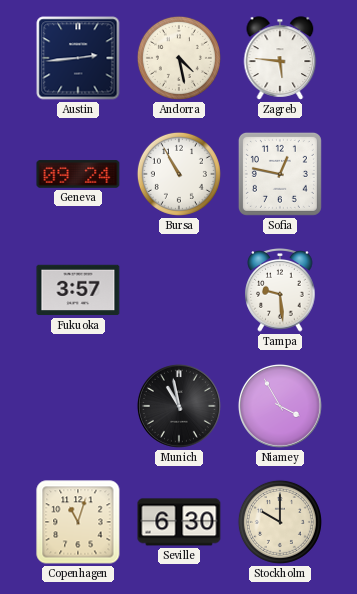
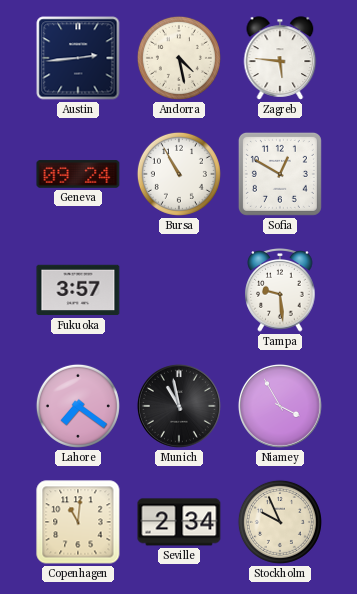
Sofia: 12:47 -> 12:50
Lahore: none -> 7:21
Copenhagen: 11:03 -> 11:01
Seville: 6:30 -> 2:34
Stockholm: 10:00 -> 9:56
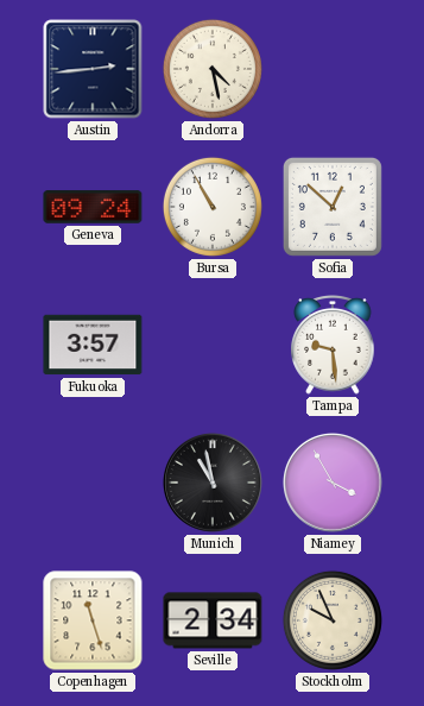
Zagreb: 5:46 -> none
Sofia: 12:50 -> 12:52
Lahore: 7:21 -> none
Copenhagen: 11:01 -> 11:27
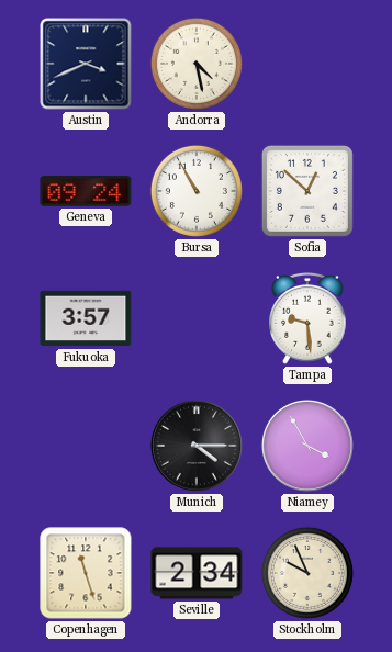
Austin: 2:44 -> 3:41
Munich: 10:58 -> 4:15
